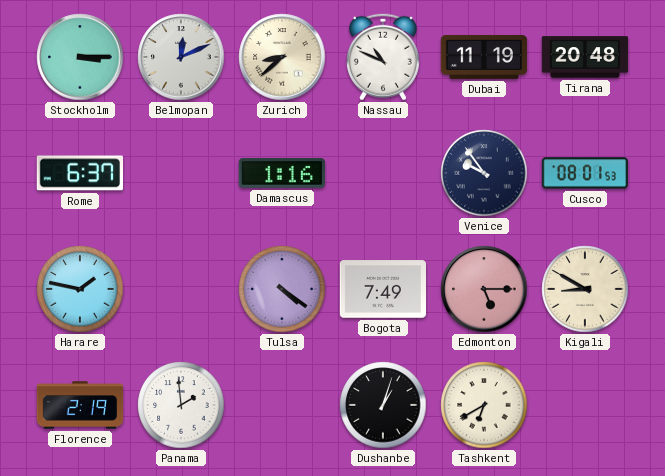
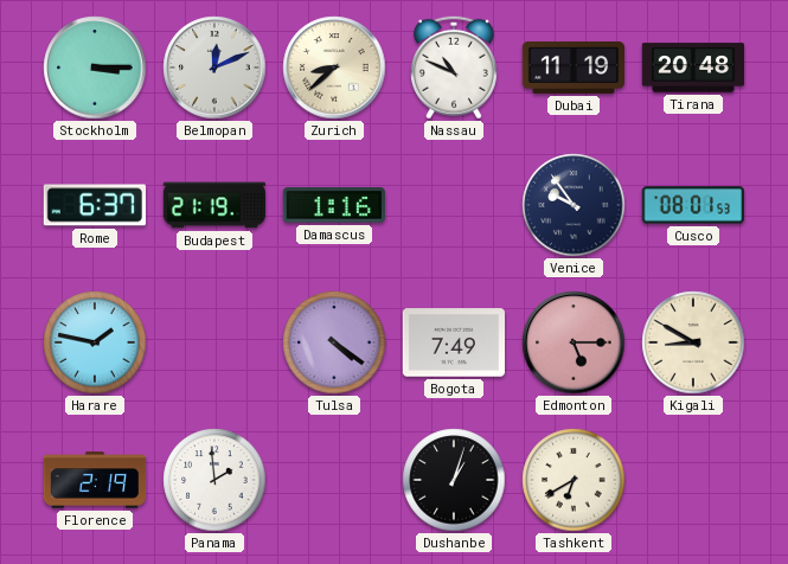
Budapest: none -> 21:19
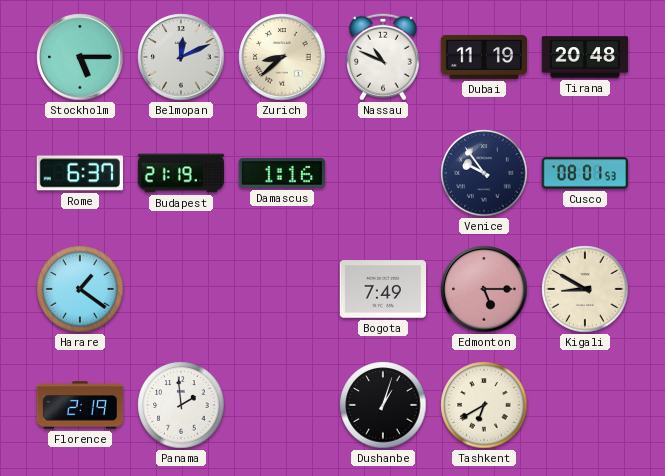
Stockholm: 3:15 -> 5:15
Harare: 1:47 -> 1:21
Tulsa: 4:21 -> none
